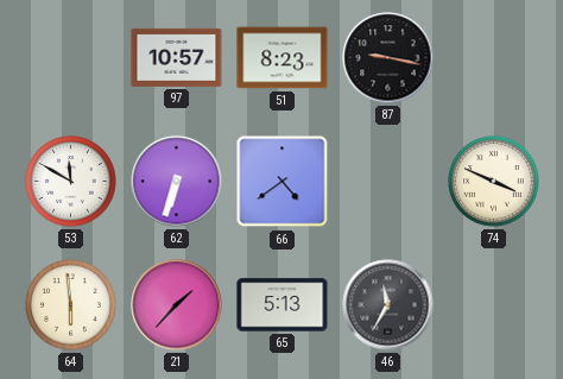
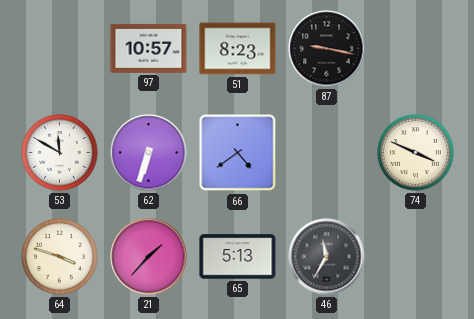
64: 5:59 -> 3:48
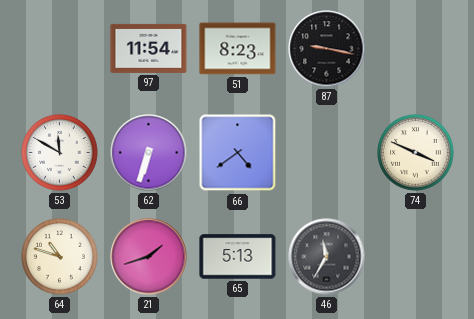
97: 10:57 -> 11:54
64: 3:48 -> 10:48
21: 1:37 -> 1:42
